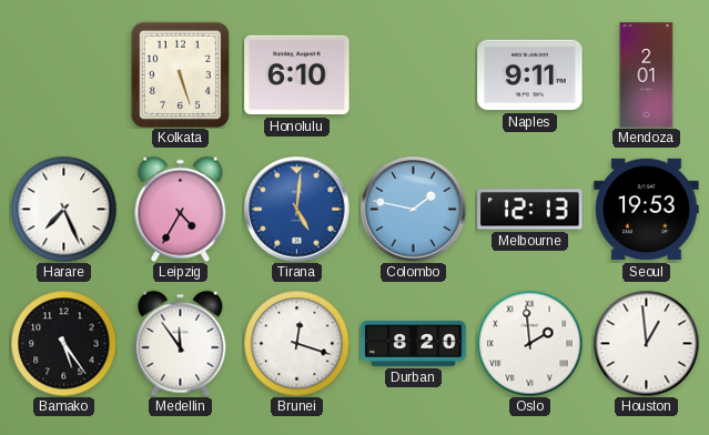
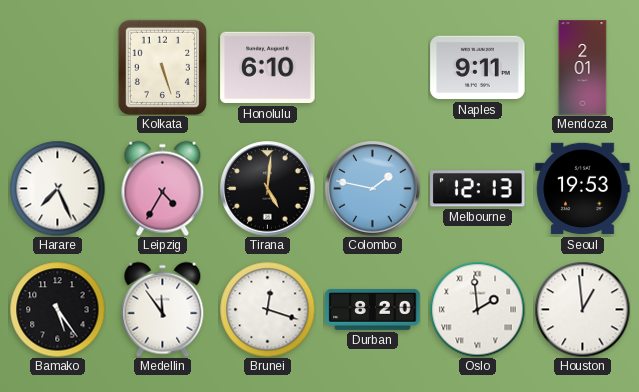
Tirana dial: blue -> black
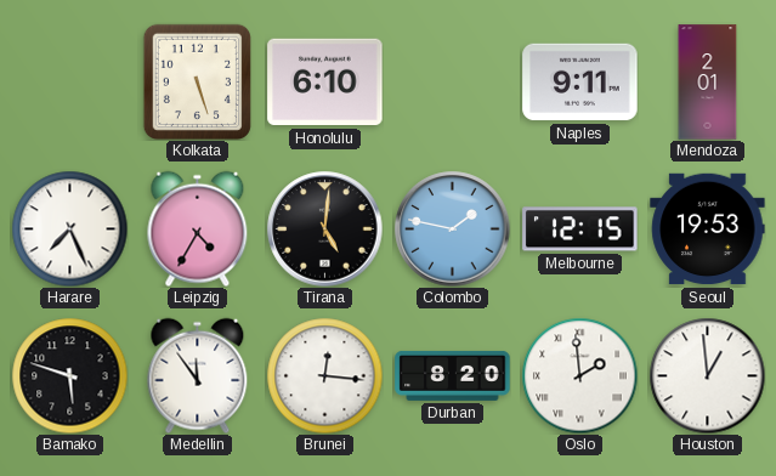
Melbourne: 12:13 -> 12:15
Bamako: 5:24 -> 5:48
Brunei: 12:18 -> 12:16
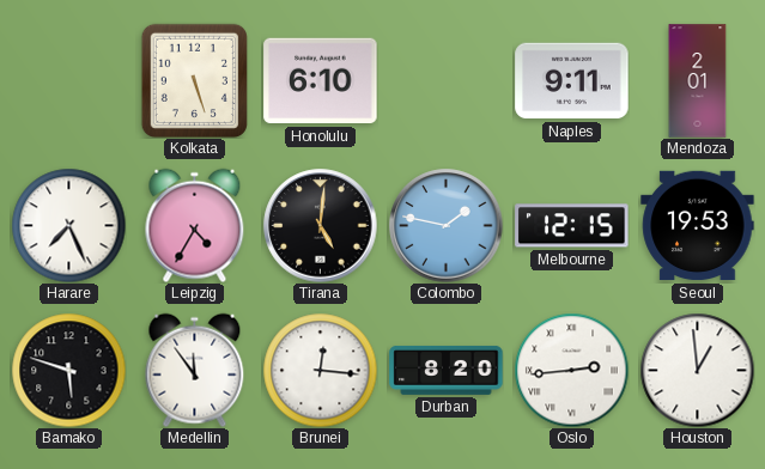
Oslo: 1:59 -> 2:44
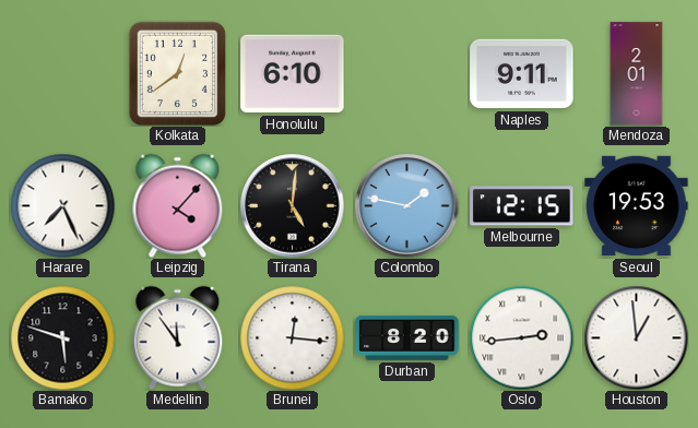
Kolkata: 5:27 -> 12:39
Leipzig: 4:35 -> 4:07
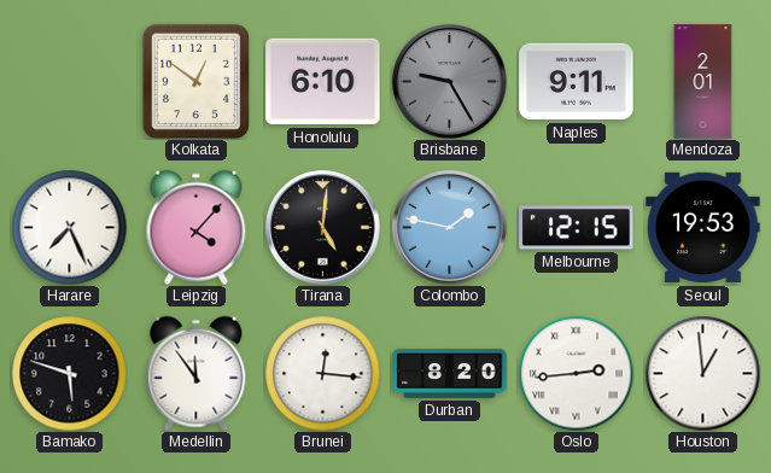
Kolkata: 12:39 -> 12:51
Brisbane: none -> 9:25
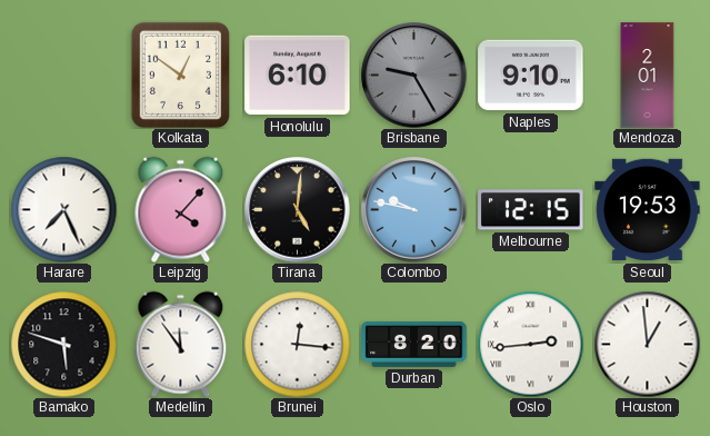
Naples: 9:11 -> 9:10
Colombo: 1:47 -> 9:47
